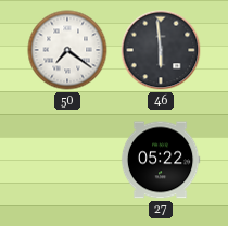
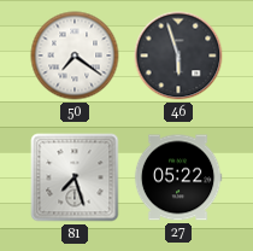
46: 5:59 -> 5:57
81: none -> 7:27
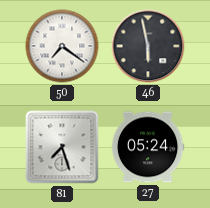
46: 5:57 -> 5:58
27: 05:22 -> 05:24
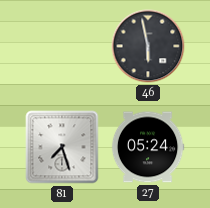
50: 7:21 -> none
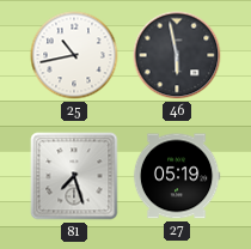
25: none -> 10:43
27: 05:24 -> 05:19
